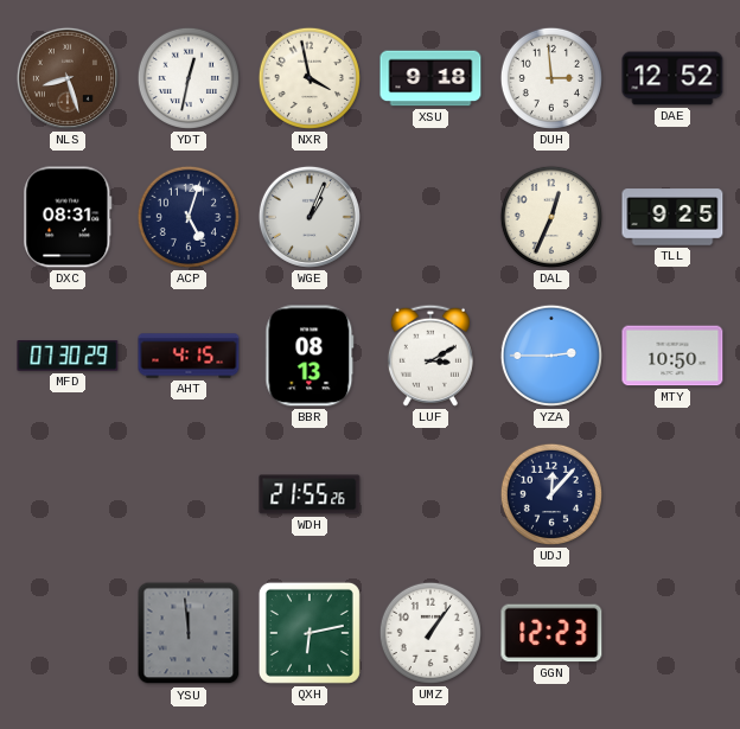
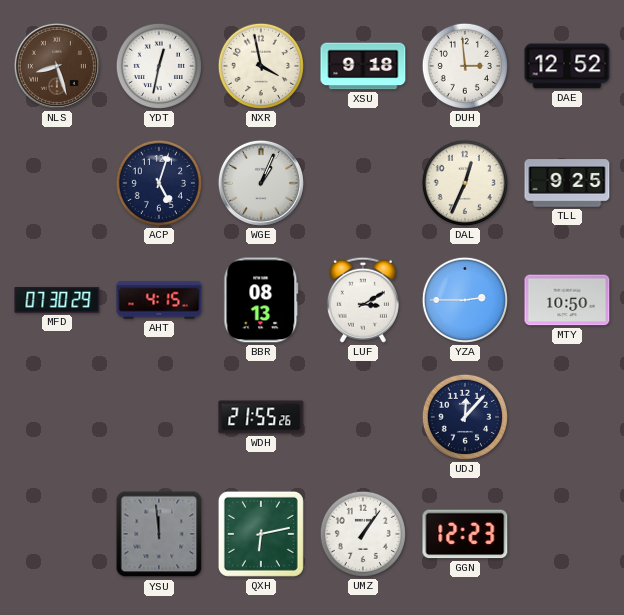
DXC: 08:31 -> none
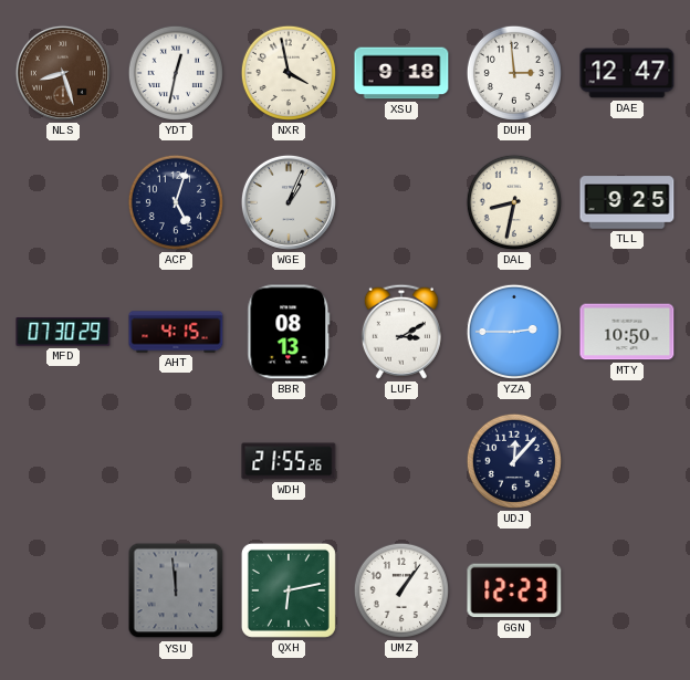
DAE: 12:52 -> 12:47
DAL: 12:34 -> 8:32
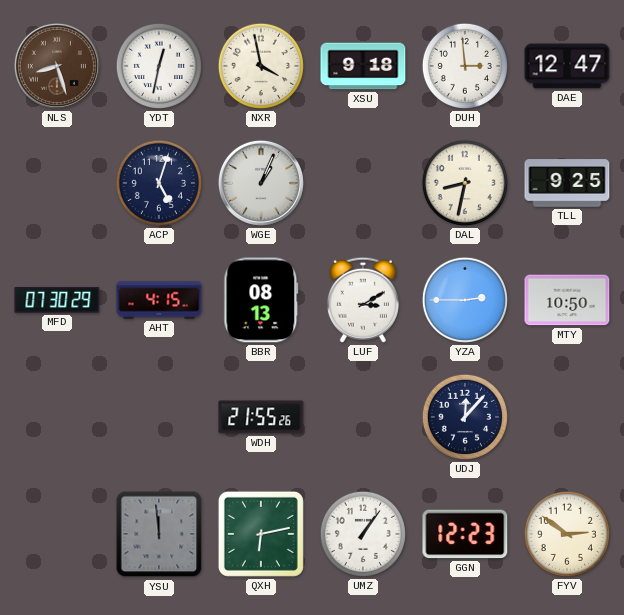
FYV: none -> 2:51
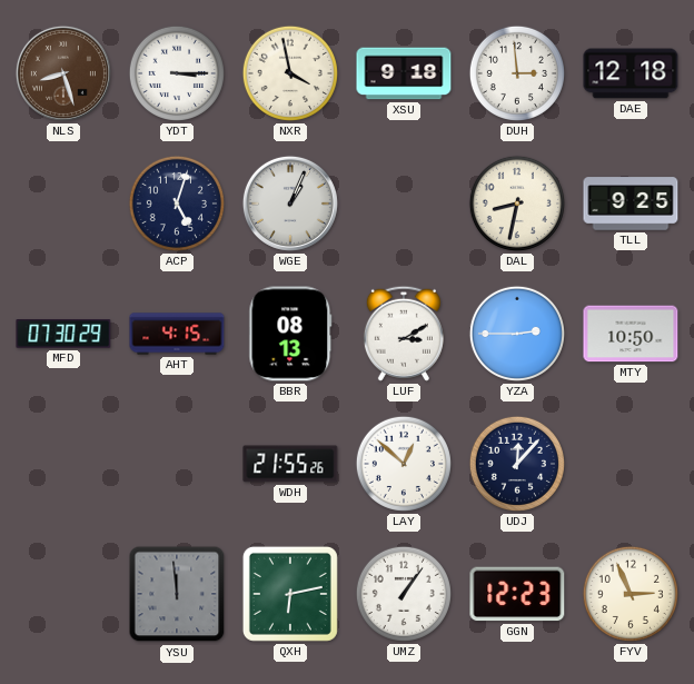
YDT: 12:32 -> 3:15
DAE: 12:47 -> 12:18
LAY: none -> 12:52
FYV: 2:51 -> 2:56
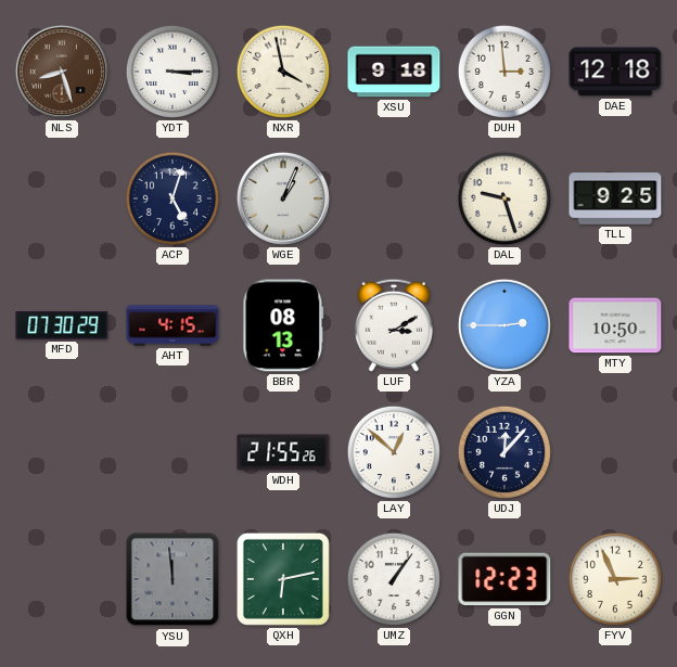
DAL: 8:32 -> 9:27
